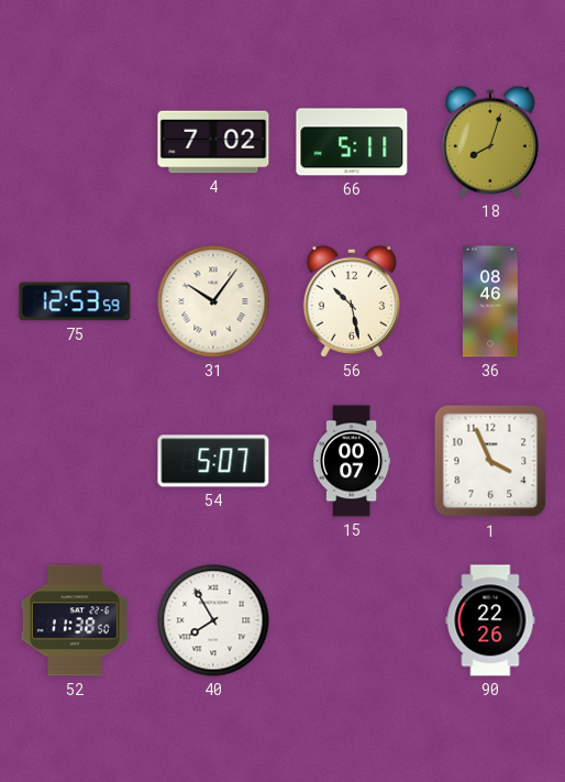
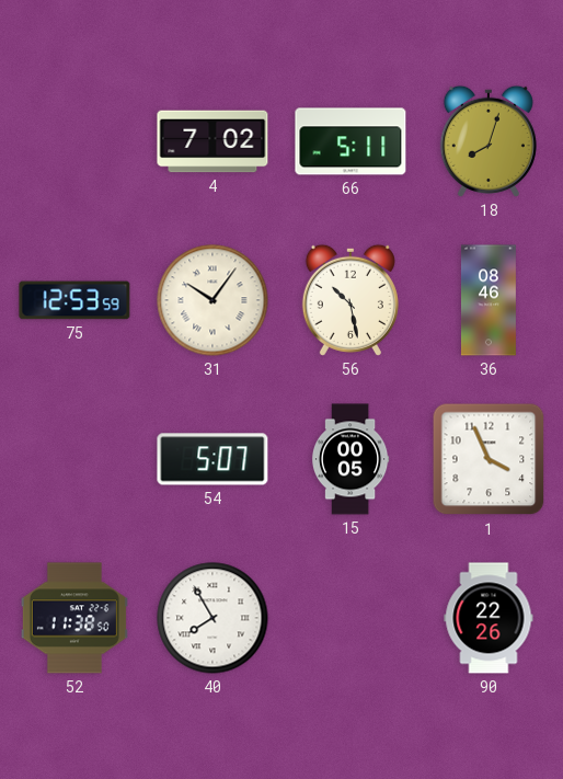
15: 00:07 -> 00:05
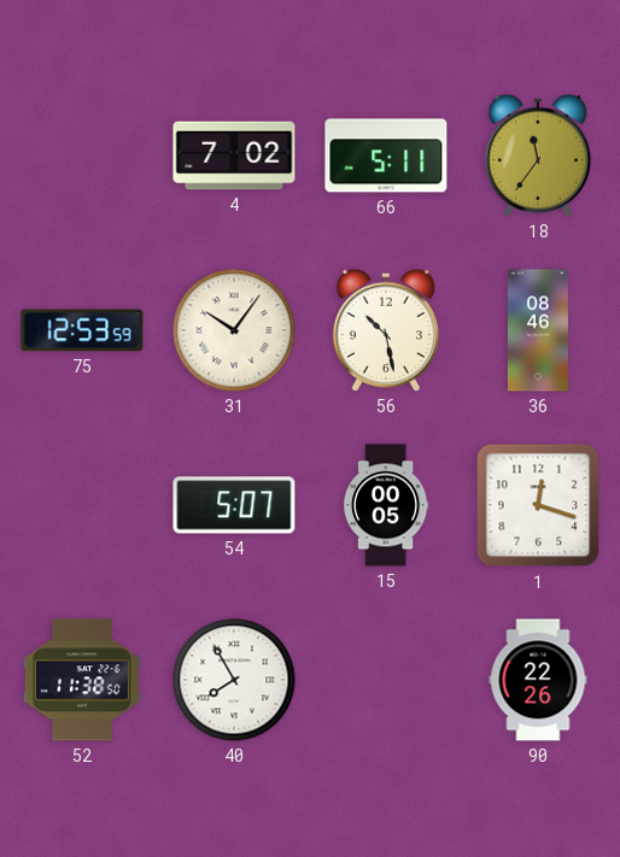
18: 8:03 -> 11:36
1: 3:56 -> 12:18
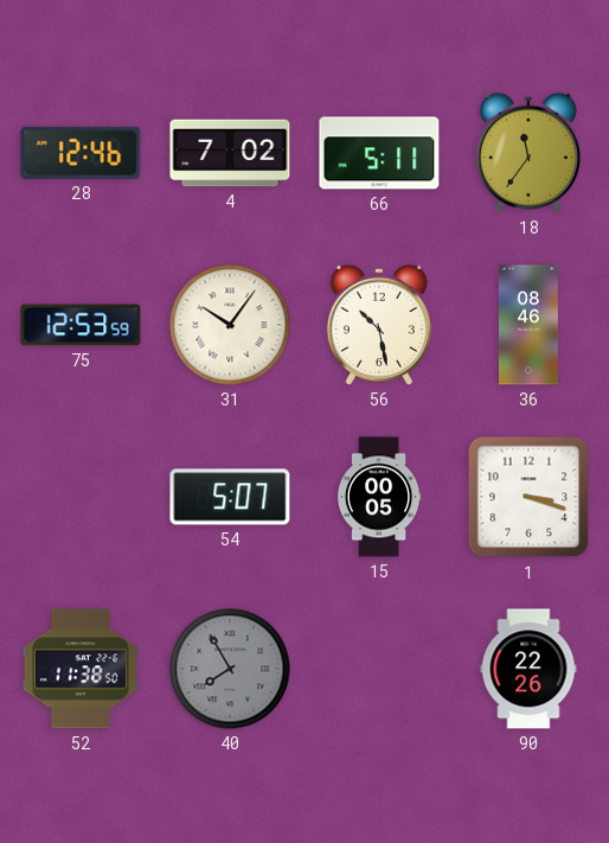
28: none -> 12:46
1: 12:18 -> 3:18
40 dial: white -> grey
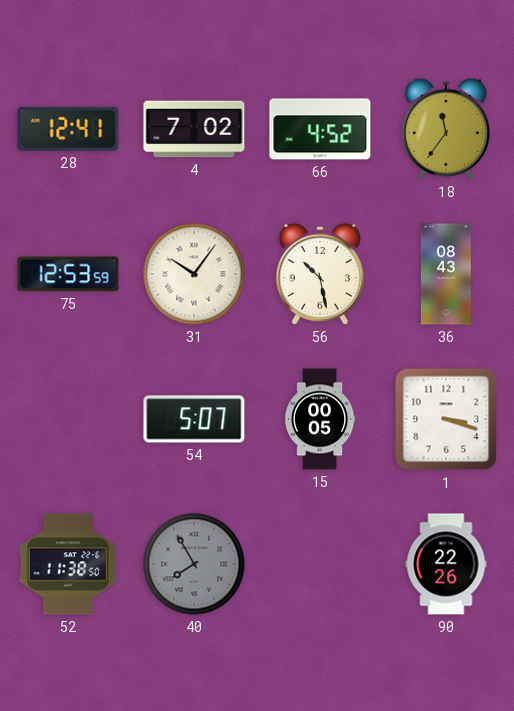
28: 12:46 -> 12:41
66: 5:11 -> 4:52
36: 08:46 -> 08:43
